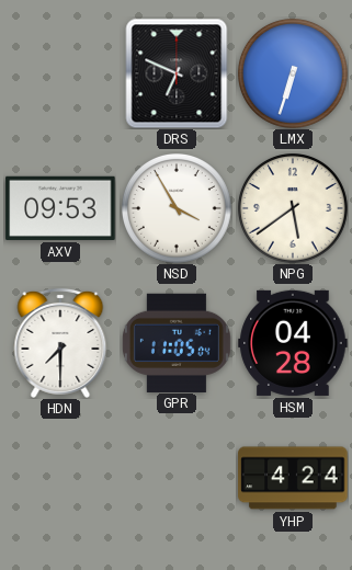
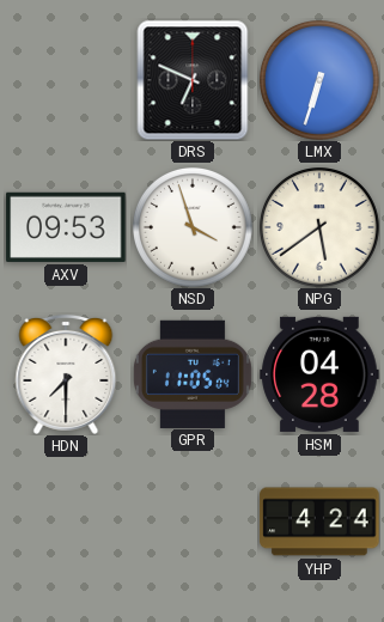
NSD: 3:55 -> 3:57
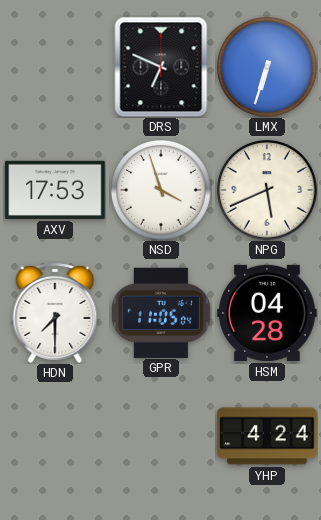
AXV: 09:53 -> 17:53
NPG: 5:39 -> 5:41
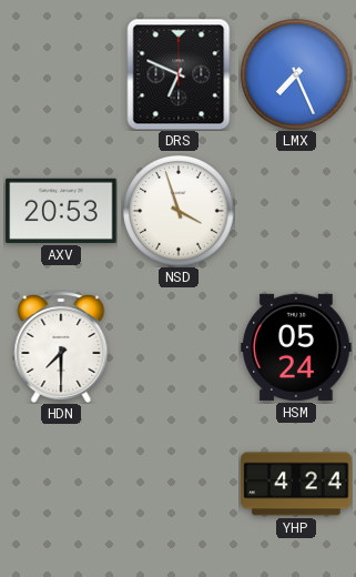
LMX: 6:33 -> 7:26
AXV: 17:53 -> 20:53
NPG: 5:41 -> none
GPR: 11:05 -> none
HSM: 04:28 -> 05:24
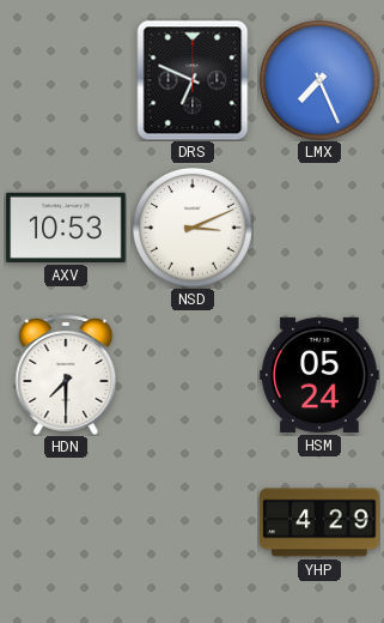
AXV: 20:53 -> 10:53
NSD: 3:57 -> 3:11
YHP: 4:24 -> 4:29
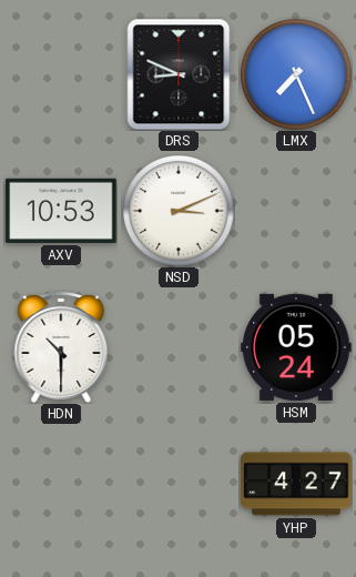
DRS: 6:49 -> 8:49
HDN: 7:30 -> 10:30
YHP: 4:29 -> 4:27
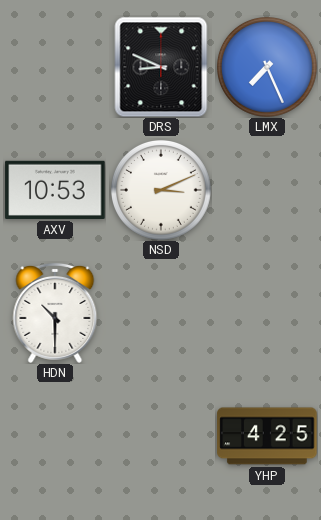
HSM: 05:24 -> none
YHP: 4:27 -> 4:25
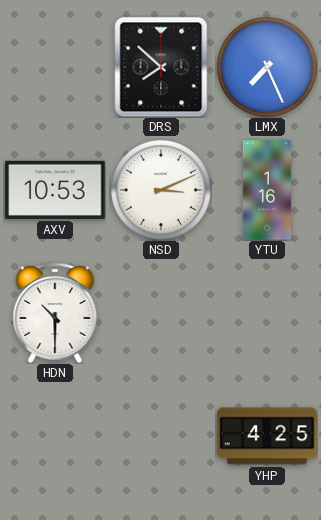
DRS: 8:49 -> 7:52
YTU: none -> 1:16
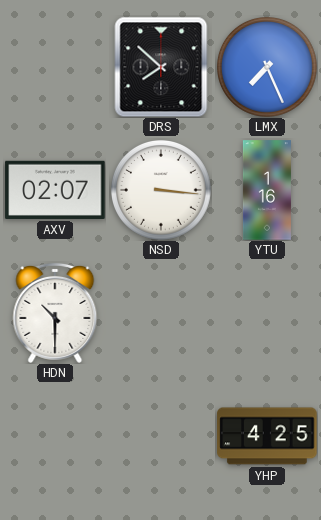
AXV: 10:53 -> 02:07
NSD: 3:11 -> 3:16
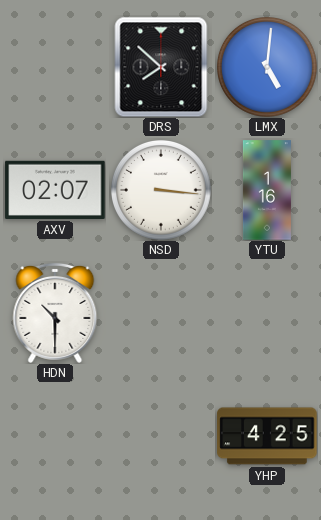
LMX: 7:26 -> 5:01
